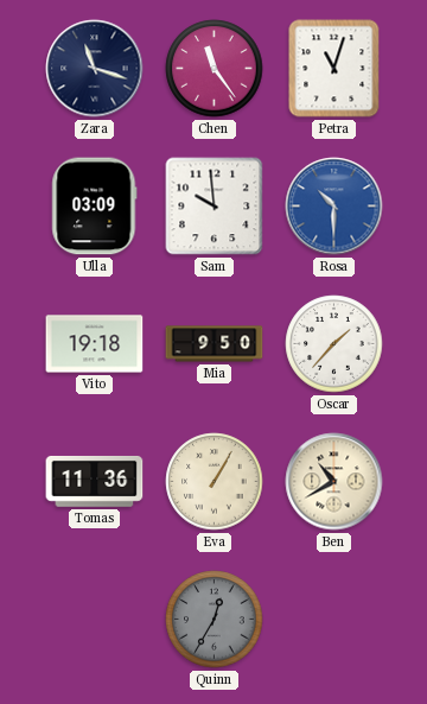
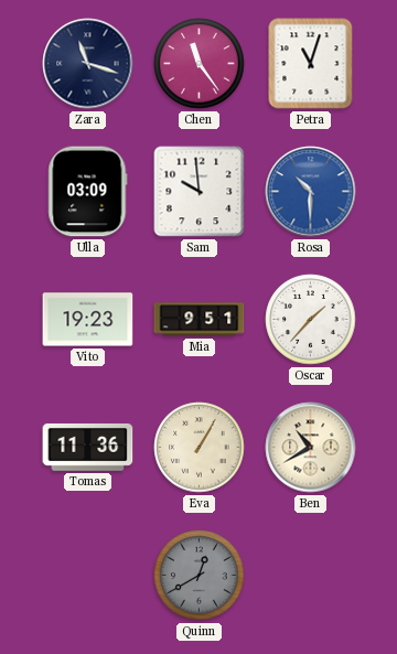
Vito: 19:18 -> 19:23
Mia: 9:50 -> 9:51
Quinn: 12:35 -> 12:40
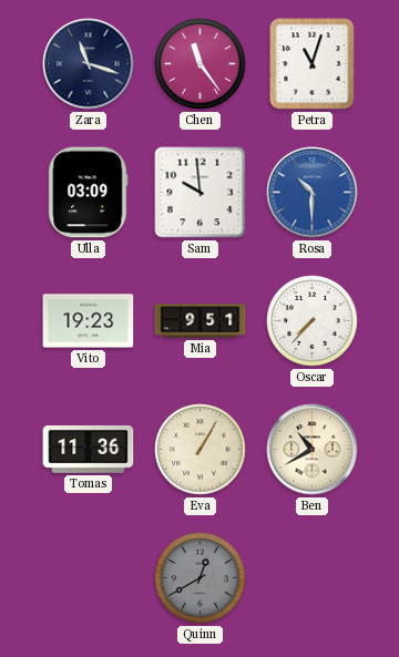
Oscar: 1:37 -> 7:37
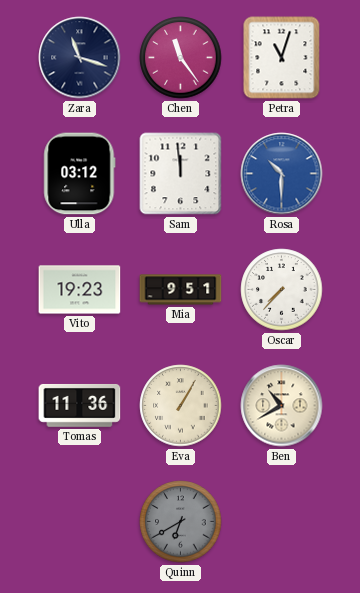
Ulla: 03:09 -> 03:12
Sam: 9:59 -> 11:59
Quinn: 12:40 -> 6:40
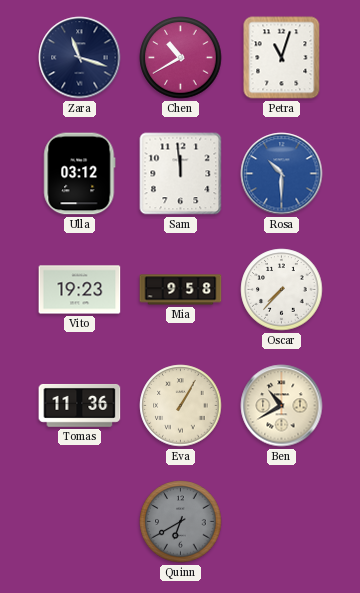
Chen: 11:24 -> 10:40
Mia: 9:51 -> 9:58
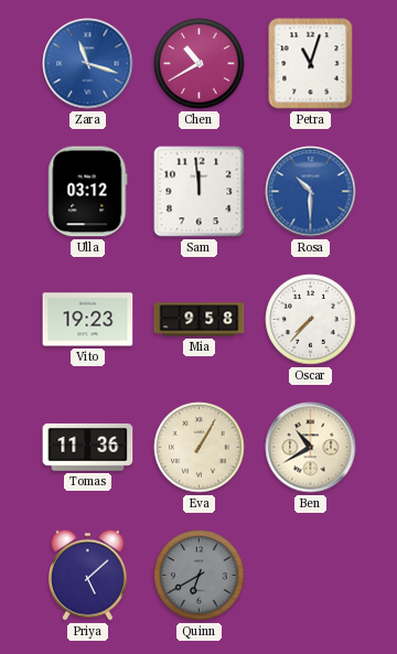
Zara dial: navy -> blue
Priya: none -> 5:08
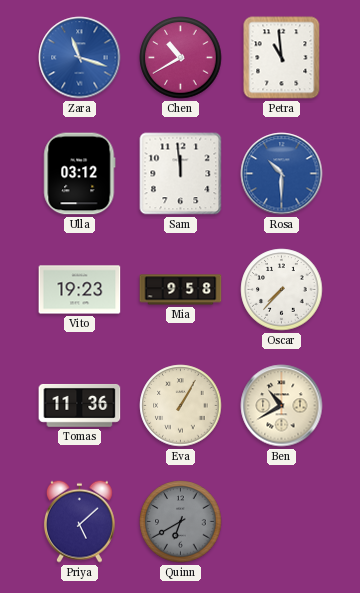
Petra: 11:03 -> 10:59
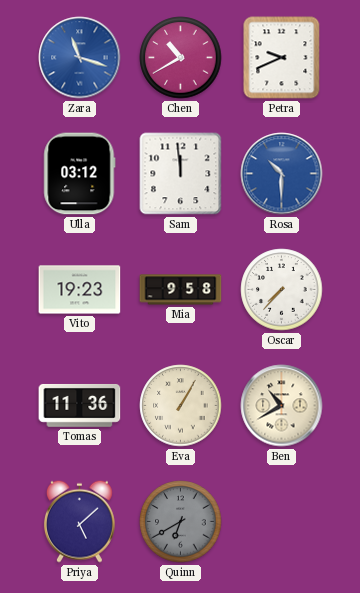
Petra: 10:59 -> 9:41
